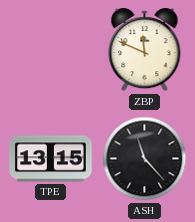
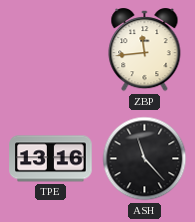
ZBP: 11:49 -> 11:44
TPE: 13:15 -> 13:16
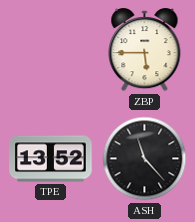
ZBP: 11:44 -> 5:45
TPE: 13:16 -> 13:52
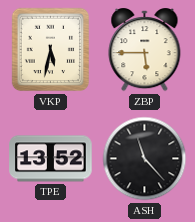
VKP: none -> 5:32
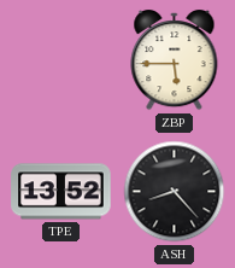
VKP: 5:32 -> none
ASH: 11:23 -> 8:23
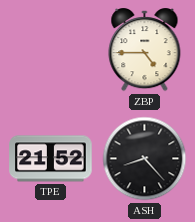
ZBP: 5:45 -> 4:45
TPE: 13:52 -> 21:52
